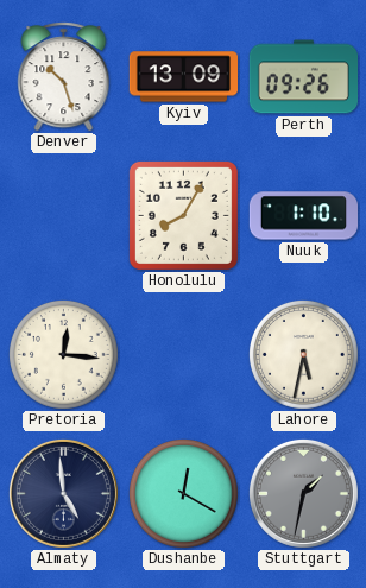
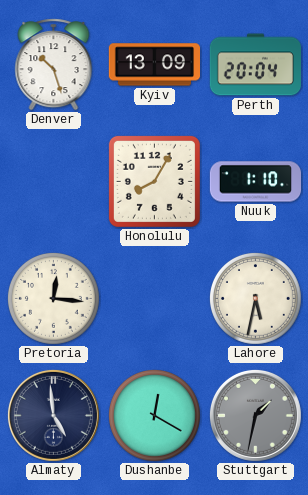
Perth: 09:26 -> 20:04
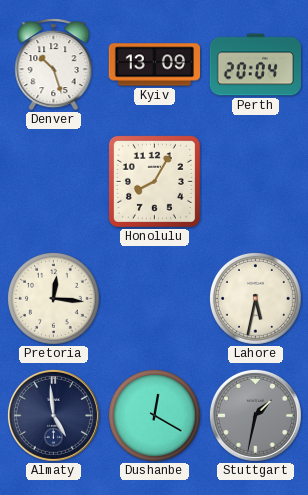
Nuuk: 1:10 -> none
